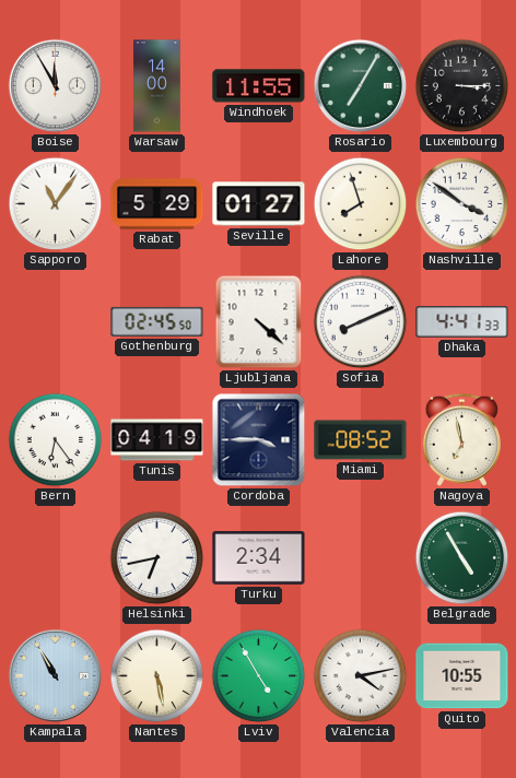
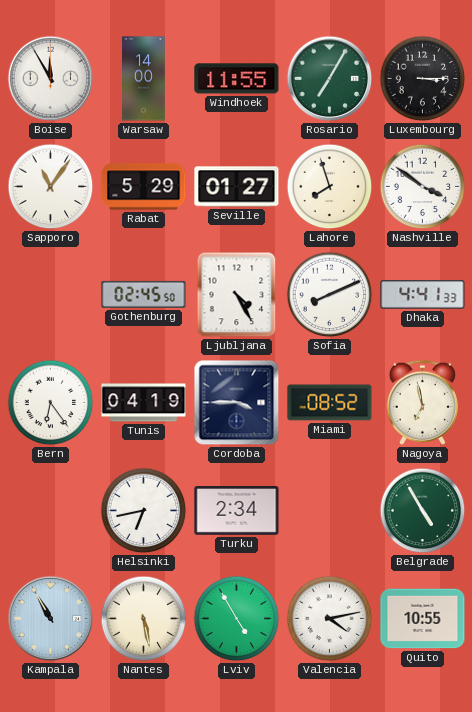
Ljubljana: 4:22 -> 4:25
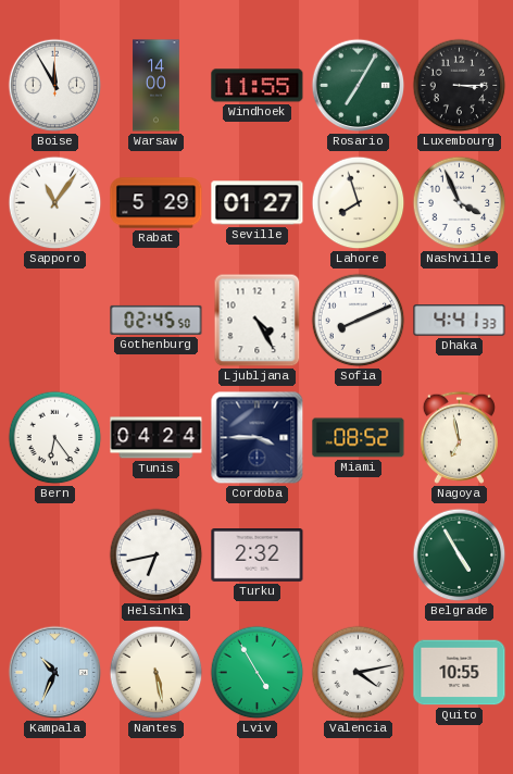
Nashville: 3:51 -> 3:56
Tunis: 04:19 -> 04:24
Turku: 2:34 -> 2:32
Kampala: 10:55 -> 10:34
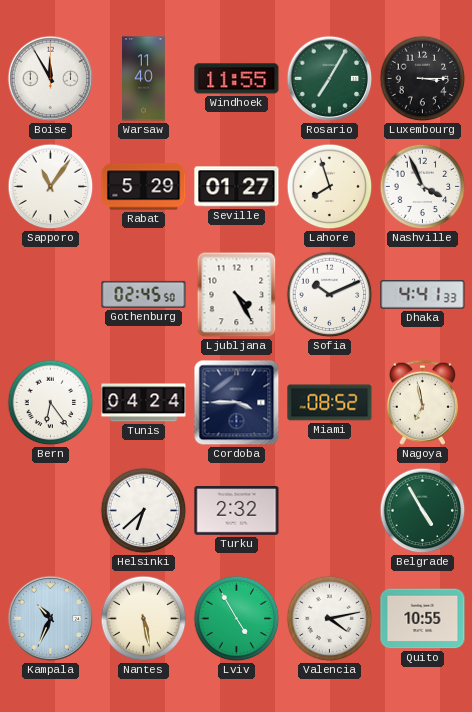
Warsaw: 14:00 -> 11:40
Sofia: 8:11 -> 10:11
Helsinki: 6:43 -> 6:38
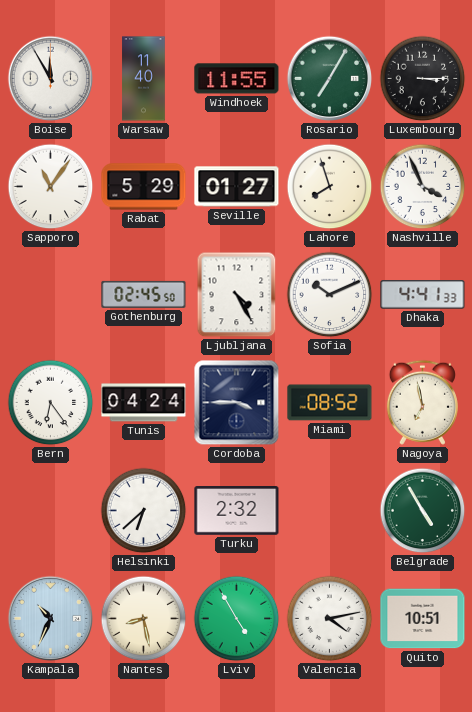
Nantes: 5:28 -> 8:28
Quito: 10:55 -> 10:51
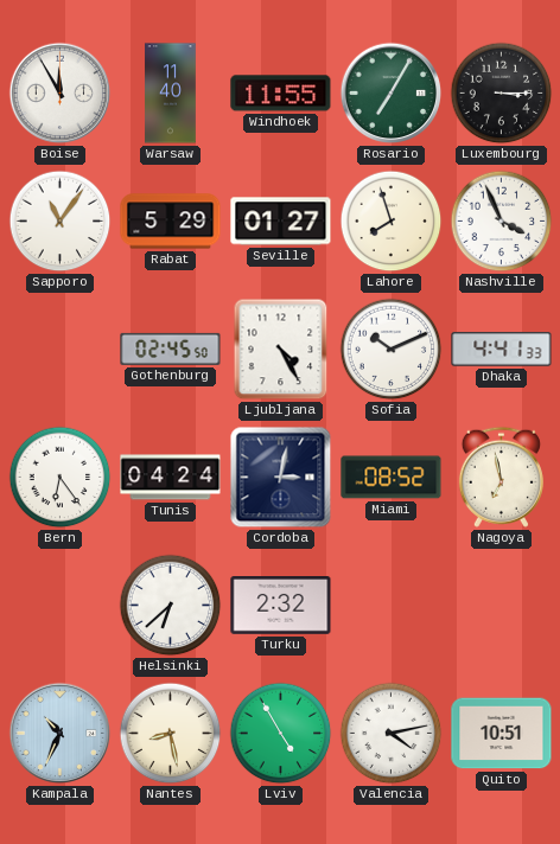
Cordoba: 3:45 -> 3:02
Belgrade: 4:55 -> none
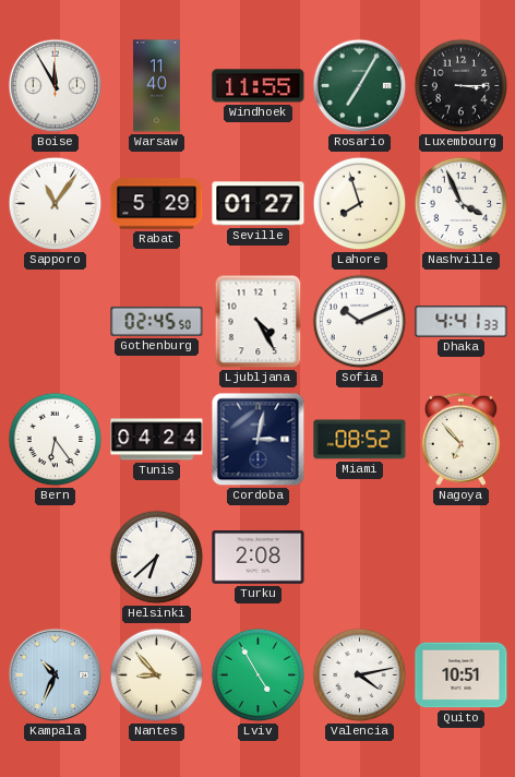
Nagoya: 6:58 -> 6:53
Turku: 2:32 -> 2:08
Nantes: 8:28 -> 8:53
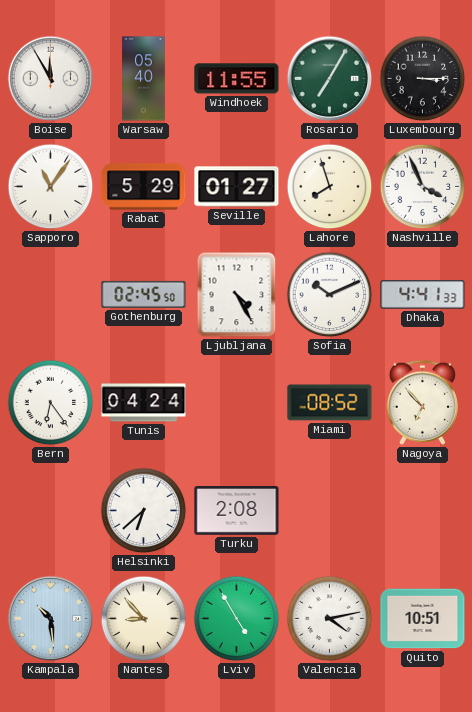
Warsaw: 11:40 -> 05:40
Cordoba: 3:02 -> none
Kampala: 10:34 -> 10:29
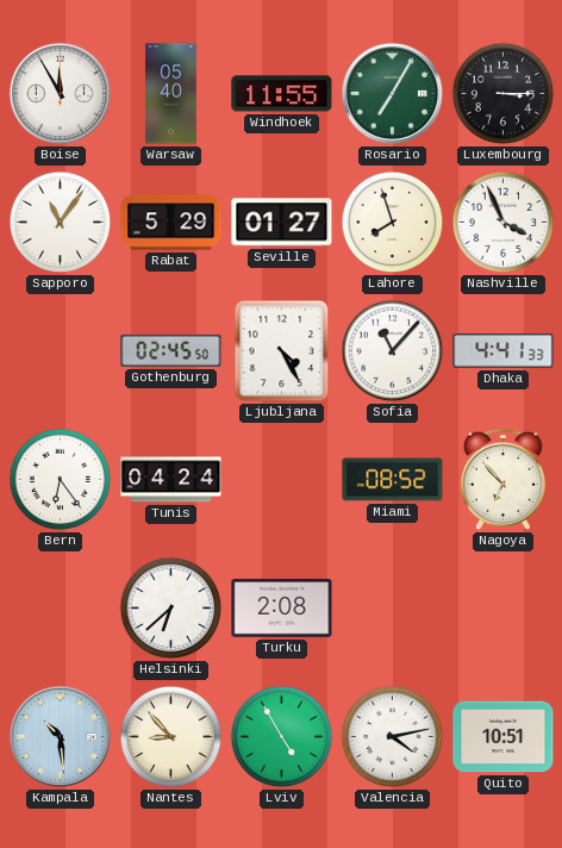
Sofia: 10:11 -> 11:07
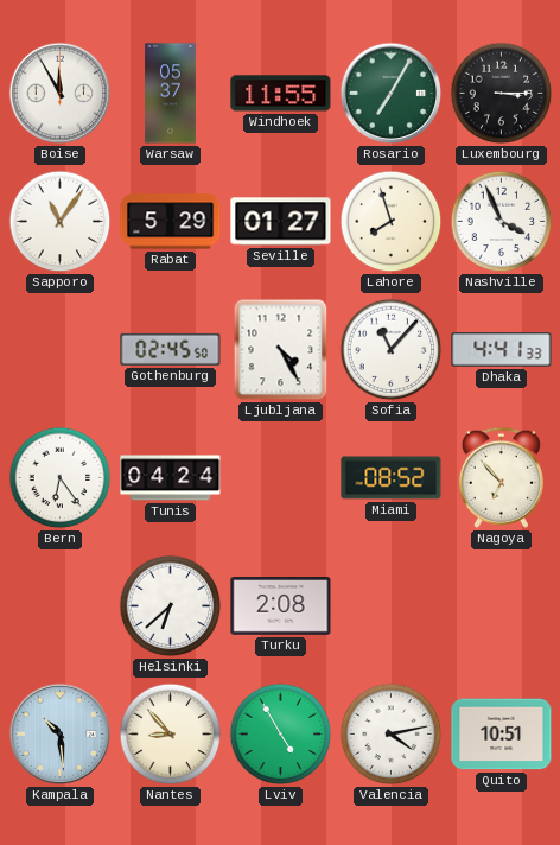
Warsaw: 05:40 -> 05:37
